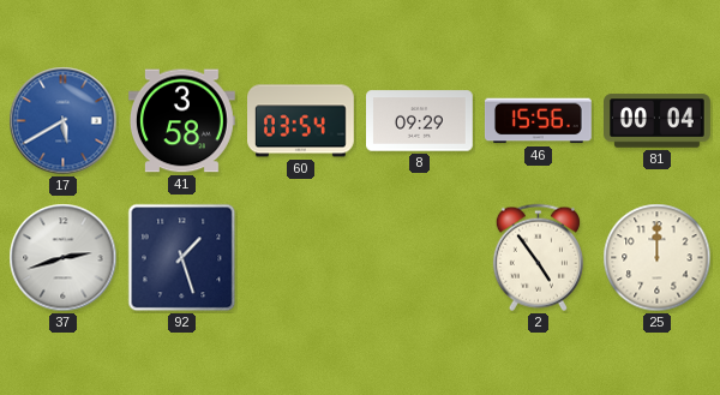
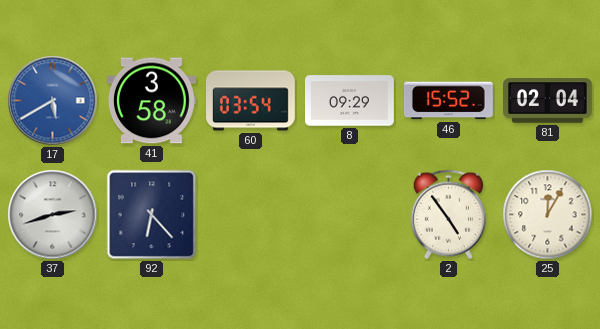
46: 15:56 -> 15:52
81: 00:04 -> 02:04
92: 1:27 -> 6:23
25: 12:00 -> 12:05
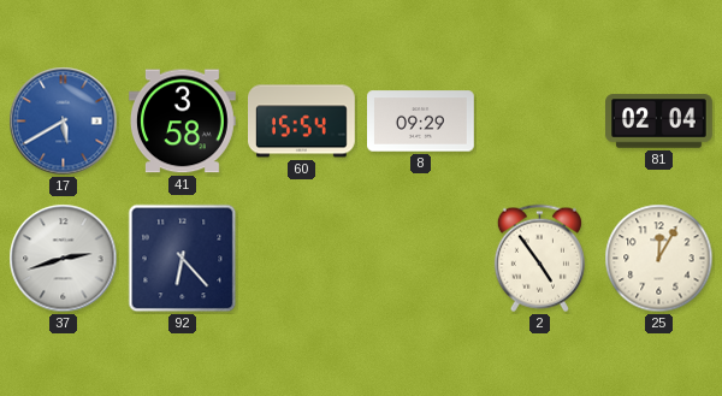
60: 03:54 -> 15:54
46: 15:52 -> none
